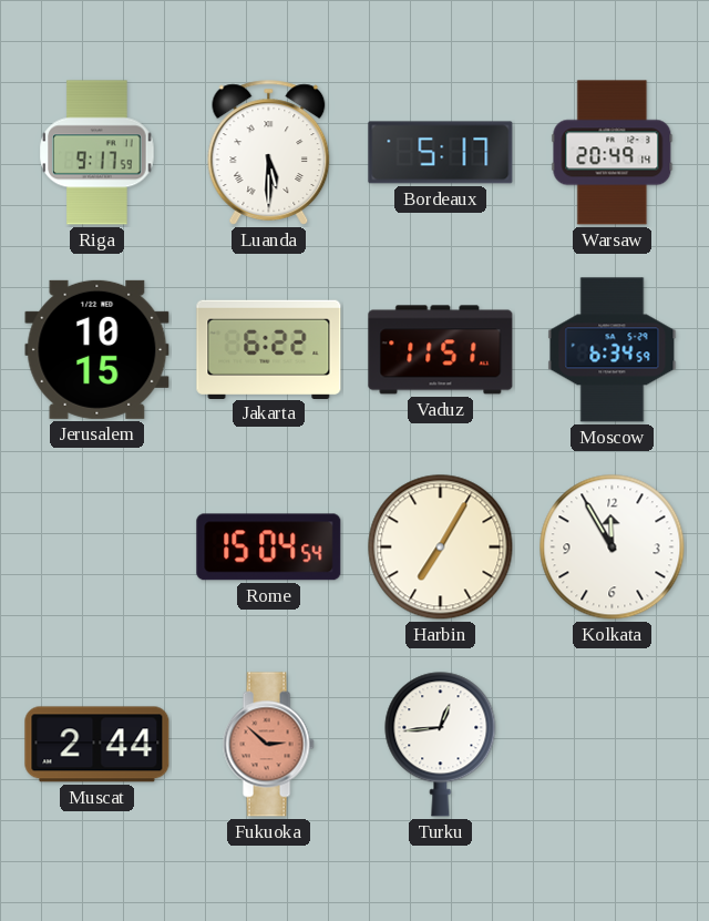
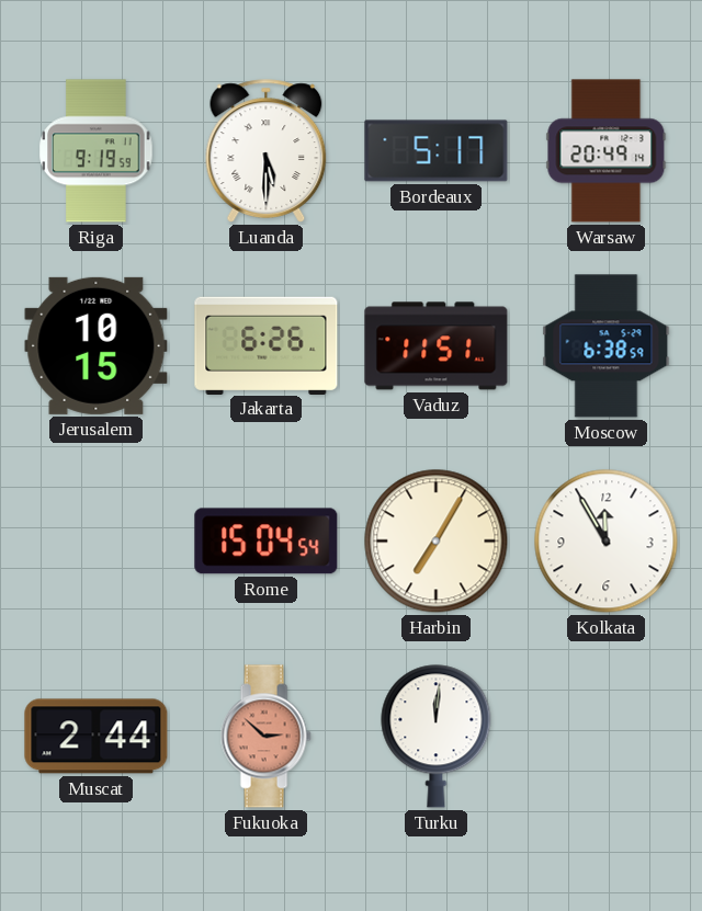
Riga: 9:17 -> 9:19
Jakarta: 6:22 -> 6:26
Moscow: 6:34 -> 6:38
Turku: 12:44 -> 12:01
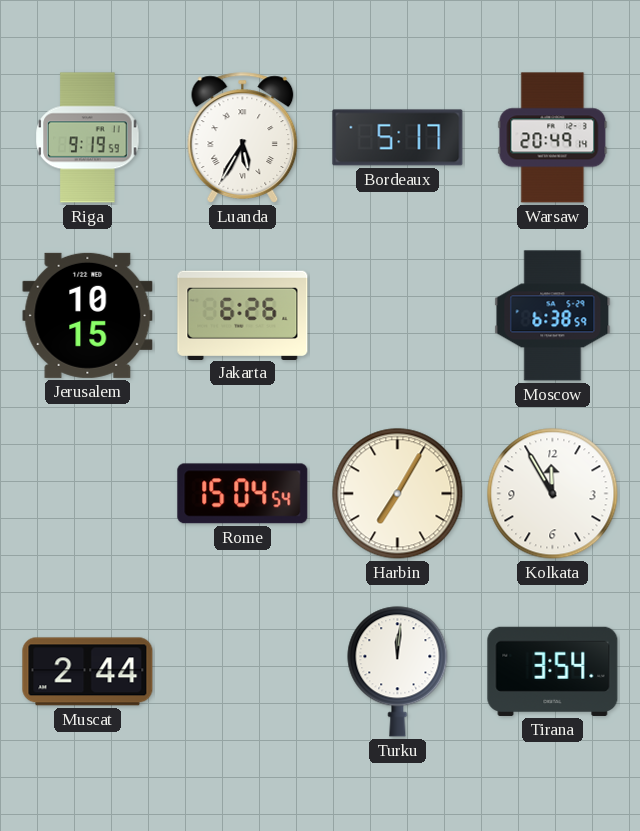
Luanda: 5:30 -> 5:35
Vaduz: 11:51 -> none
Fukuoka: 2:52 -> none
Tirana: none -> 3:54
